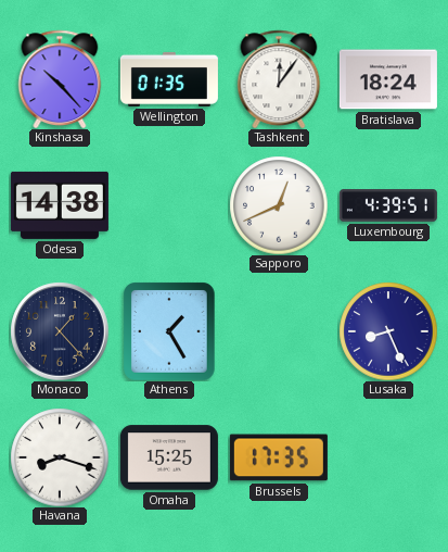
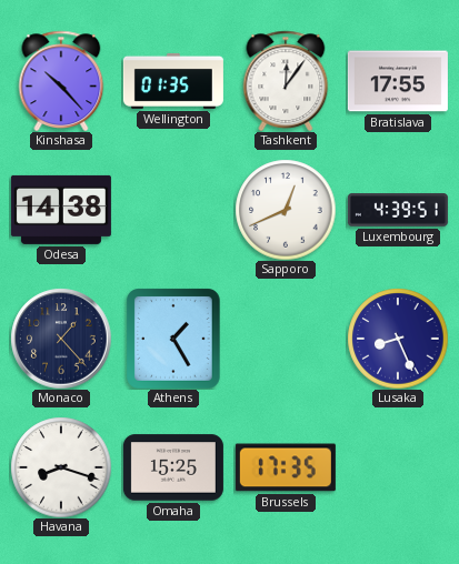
Bratislava: 18:24 -> 17:55
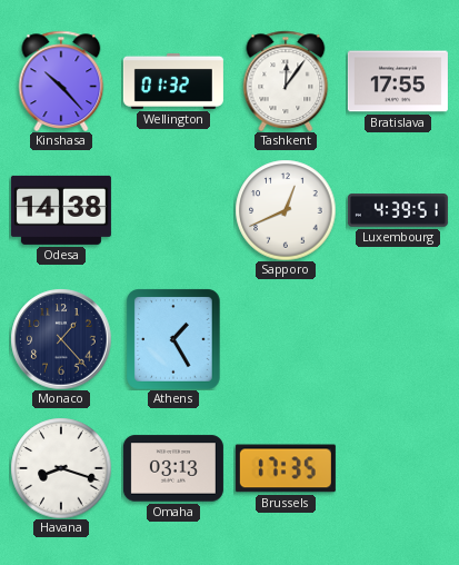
Wellington: 01:35 -> 01:32
Lusaka: 8:26 -> none
Omaha: 15:25 -> 03:13
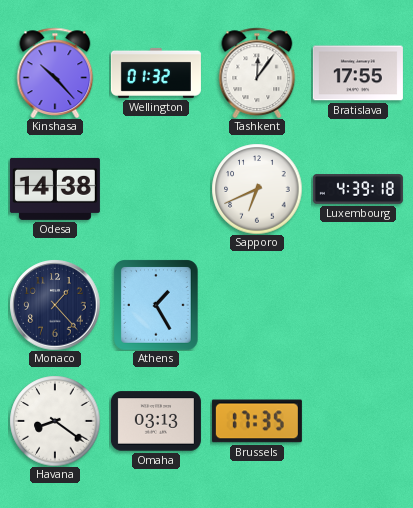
Sapporo: 12:41 -> 6:41
Luxembourg: 4:39:51 -> 4:39:18
Havana: 8:18 -> 8:21
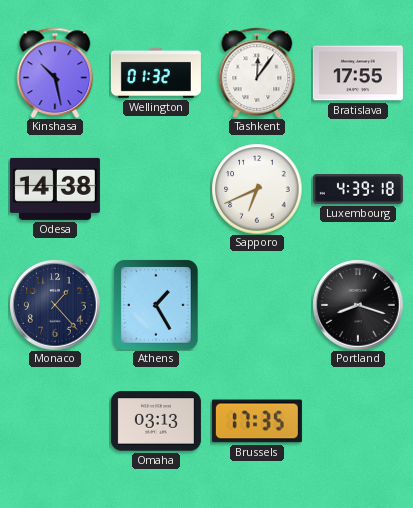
Kinshasa: 10:23 -> 10:28
Portland: none -> 8:18
Havana: 8:21 -> none
